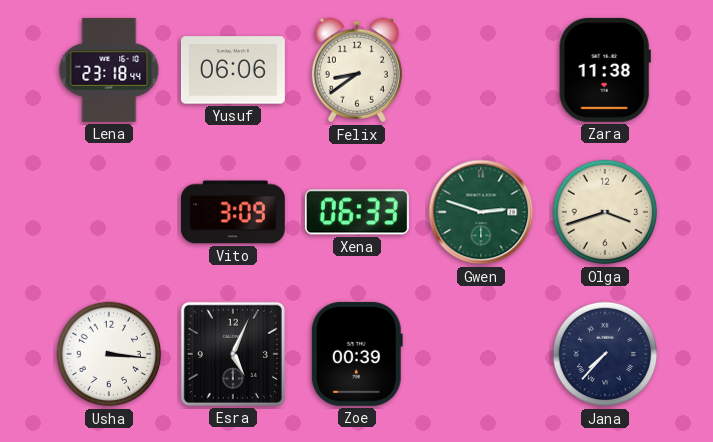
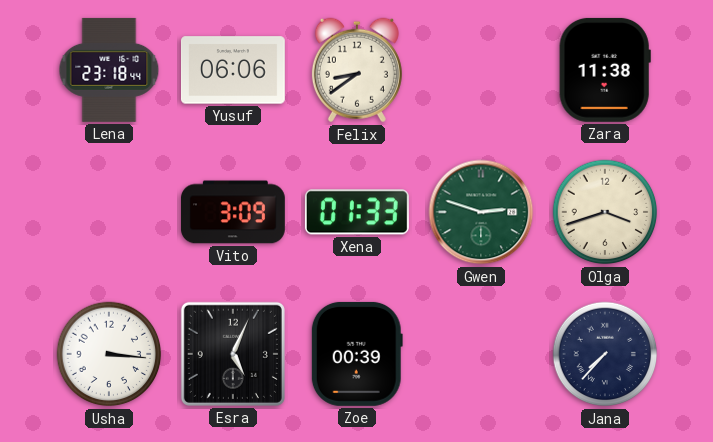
Xena: 06:33 -> 01:33
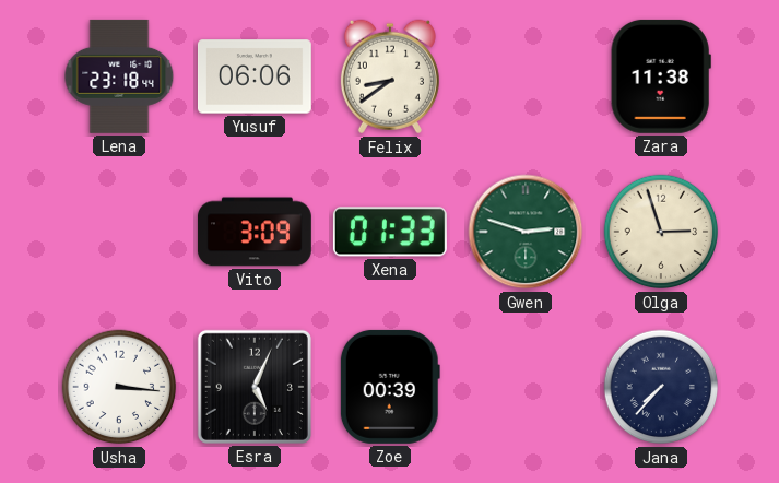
Olga: 3:42 -> 2:57
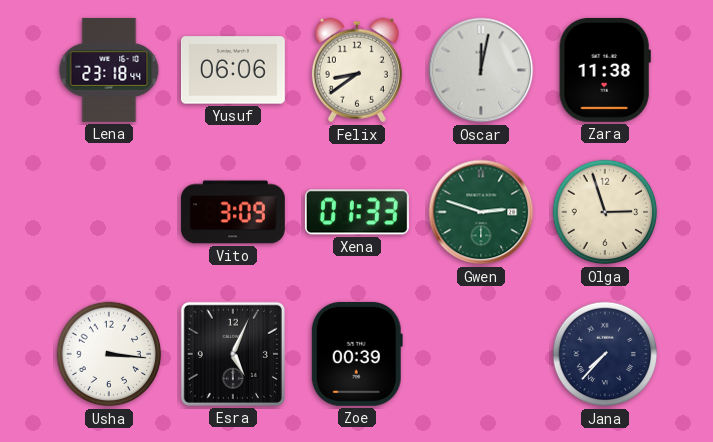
Oscar: none -> 12:02
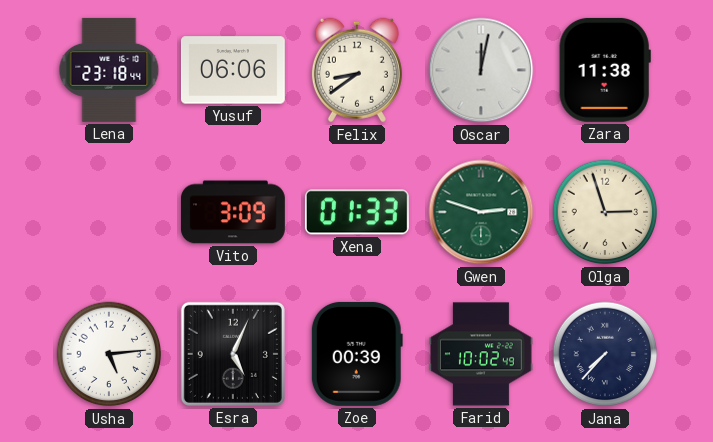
Usha: 3:16 -> 5:14
Farid: none -> 10:02
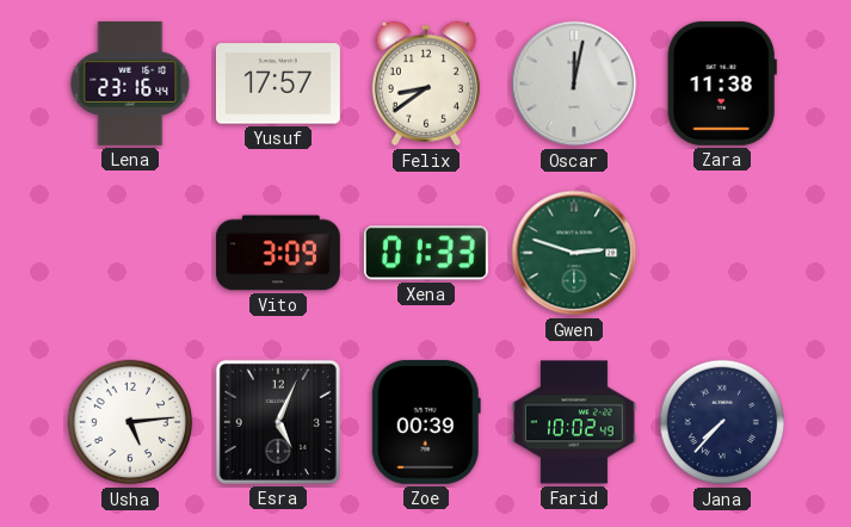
Lena: 23:18 -> 23:16
Yusuf: 06:06 -> 17:57
Olga: 2:57 -> none
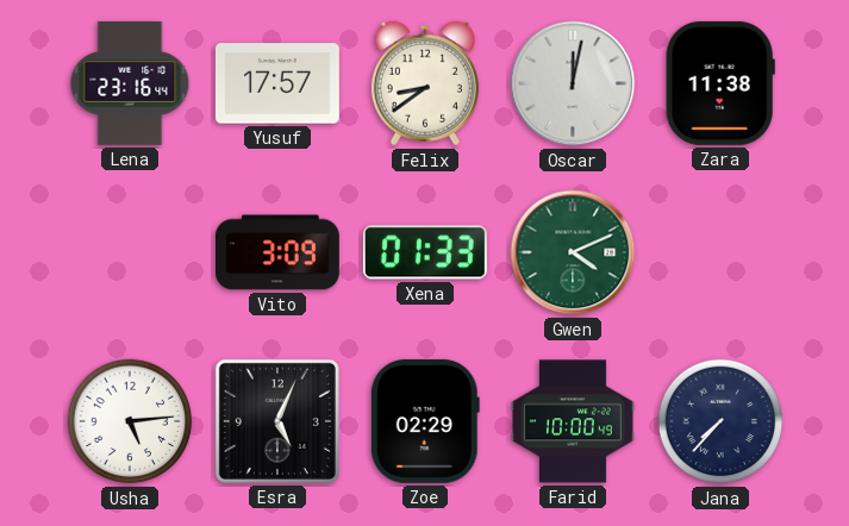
Gwen: 2:48 -> 4:11
Zoe: 00:39 -> 02:29
Farid: 10:02 -> 10:00
